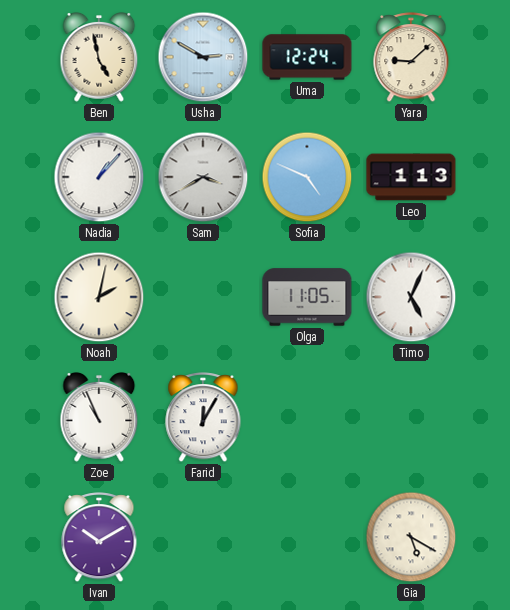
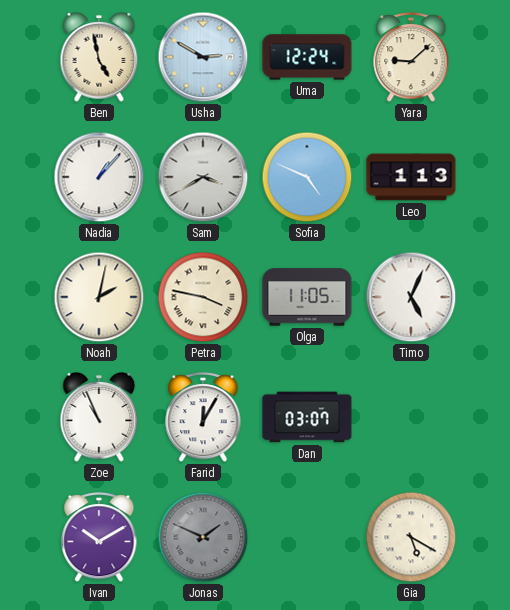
Petra: none -> 3:47
Dan: none -> 03:07
Jonas: none -> 1:49
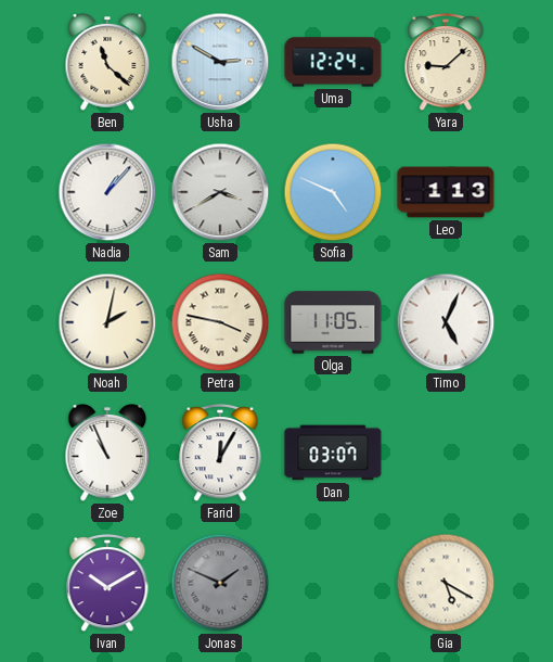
Ben: 4:58 -> 11:22
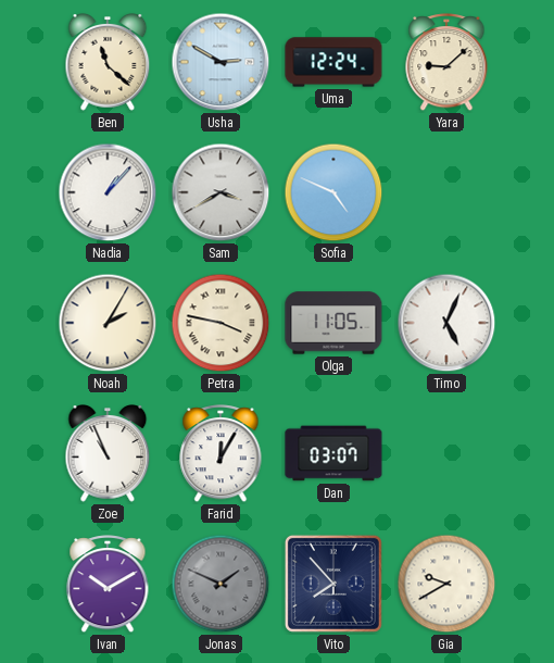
Leo: 1:13 -> none
Noah: 2:02 -> 2:05
Vito: none -> 7:53
Gia: 5:20 -> 9:40
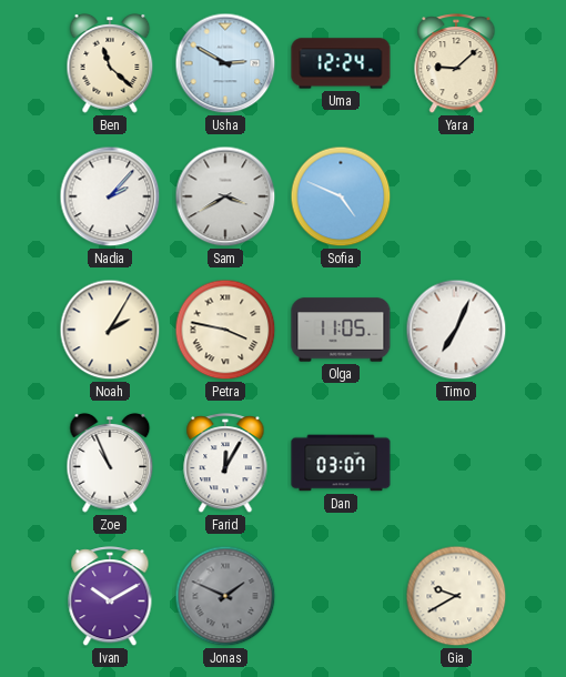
Nadia: 1:07 -> 2:07
Timo: 5:04 -> 7:04
Vito: 7:53 -> none
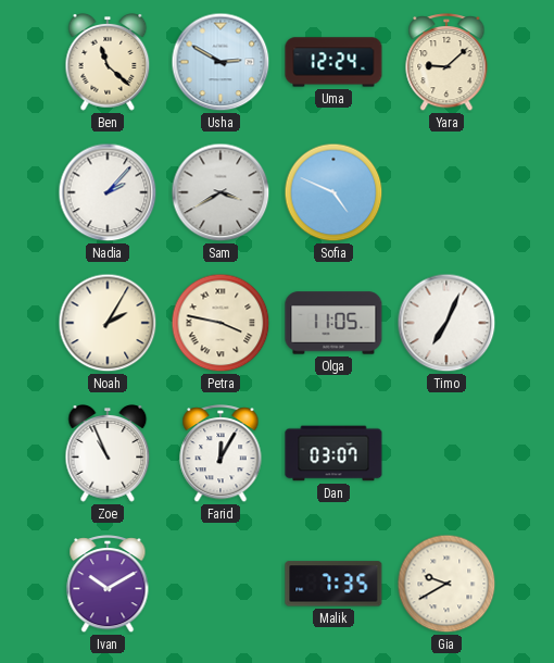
Jonas: 1:49 -> none
Malik: none -> 7:35
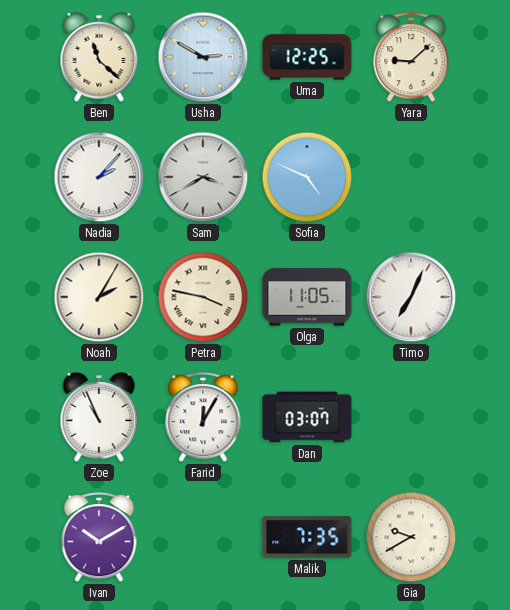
Uma: 12:24 -> 12:25
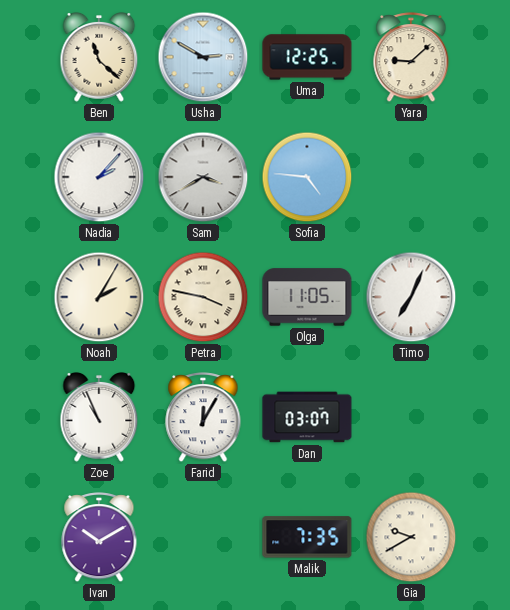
Sofia: 4:49 -> 4:46
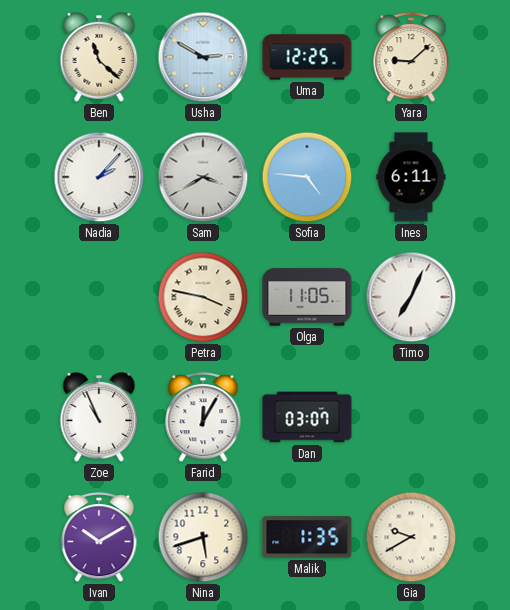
Ines: none -> 6:11
Noah: 2:05 -> none
Nina: none -> 5:42
Malik: 7:35 -> 1:35
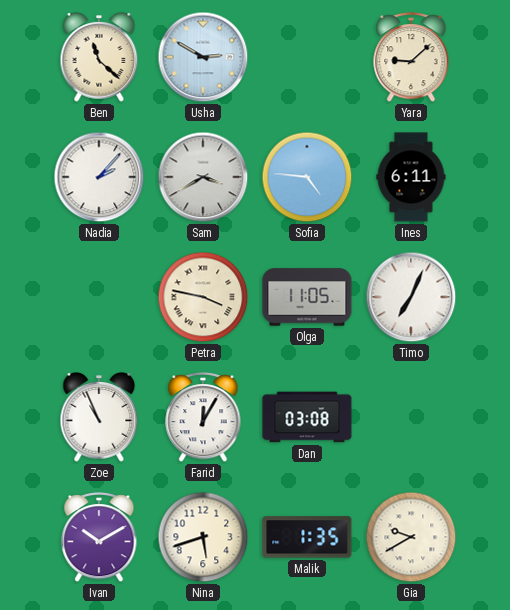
Uma: 12:25 -> none
Dan: 03:07 -> 03:08
